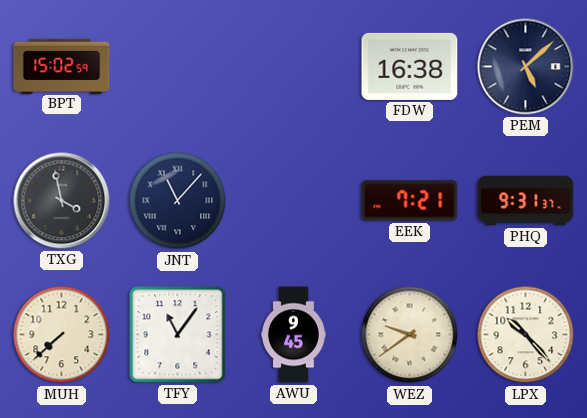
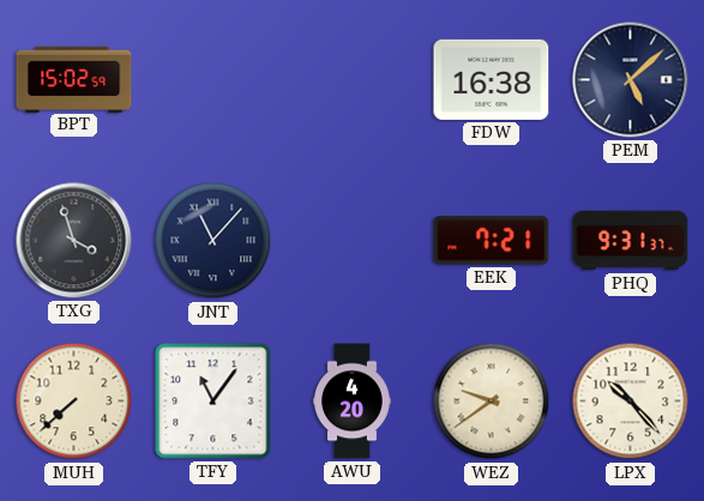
TXG: 3:58 -> 3:57
AWU: 9:45 -> 4:20
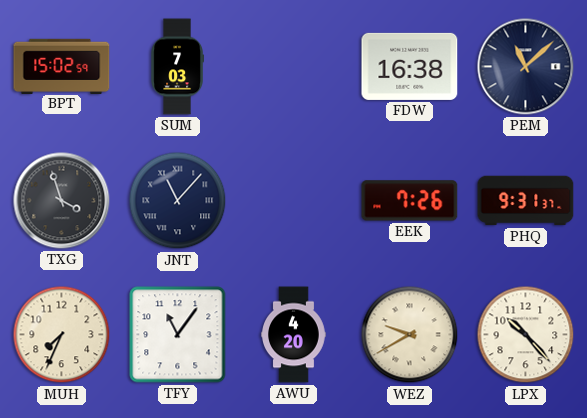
SUM: none -> 7:03
PEM: 5:08 -> 11:08
EEK: 7:21 -> 7:26
MUH: 7:38 -> 7:34
WEZ: 9:39 -> 9:40
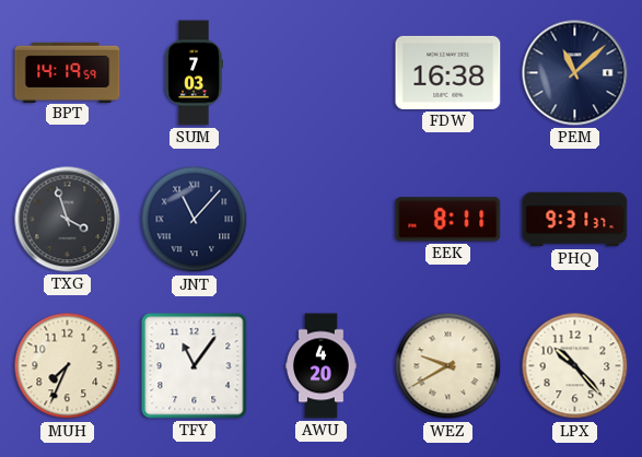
BPT: 15:02 -> 14:19
EEK: 7:26 -> 8:11
